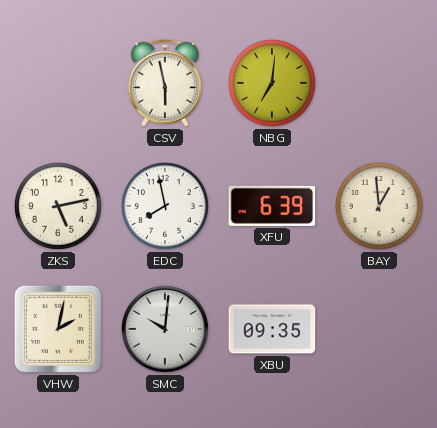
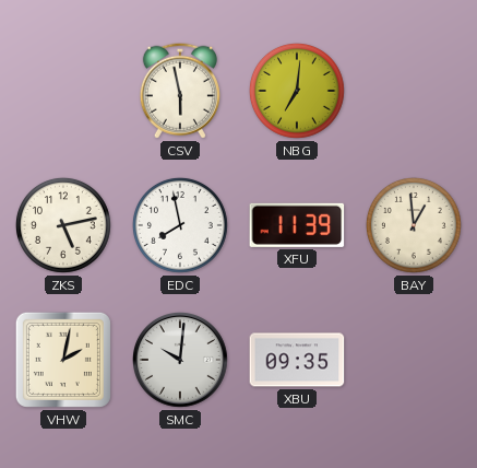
XFU: 6:39 -> 11:39
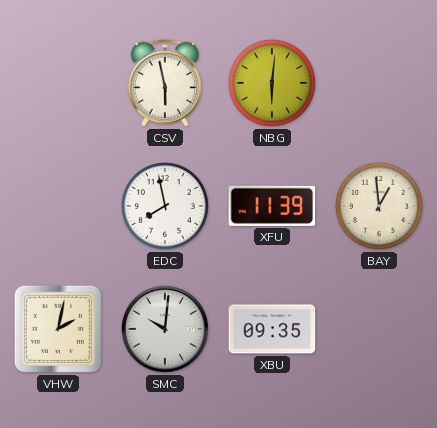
NBG: 7:01 -> 6:01
ZKS: 5:13 -> none
